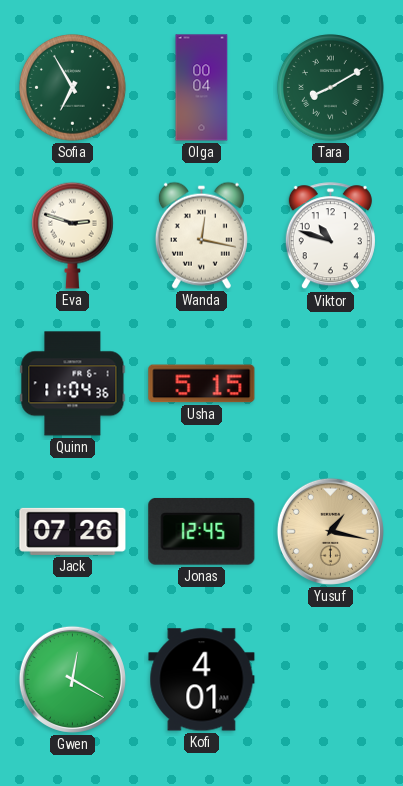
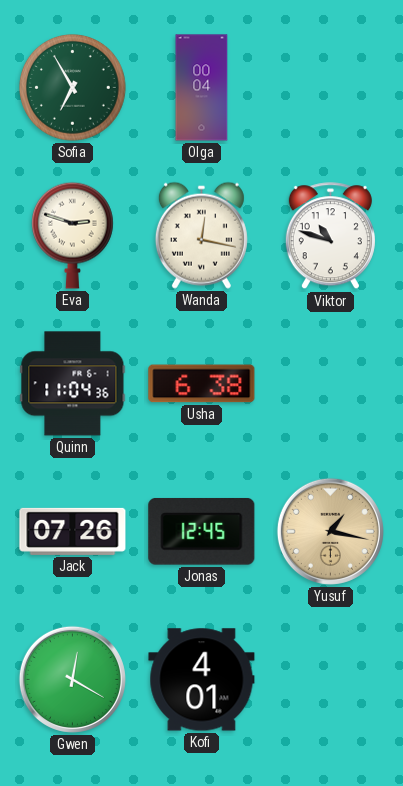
Tara: 8:10 -> none
Usha: 5:15 -> 6:38
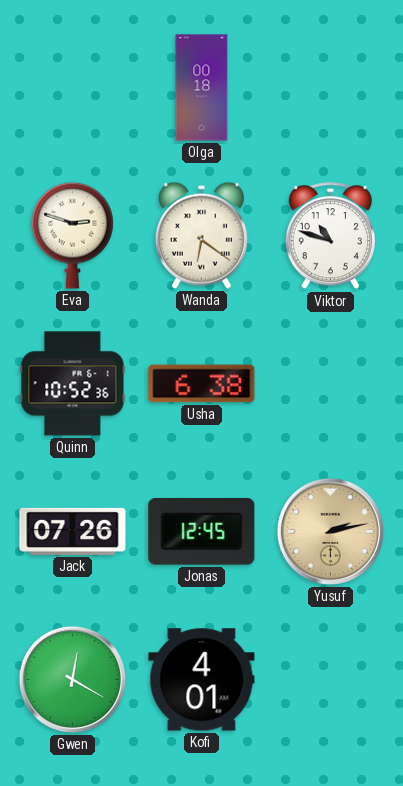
Sofia: 6:55 -> none
Olga: 00:04 -> 00:18
Wanda: 12:17 -> 6:21
Quinn: 11:04 -> 10:52
Yusuf: 1:17 -> 2:13
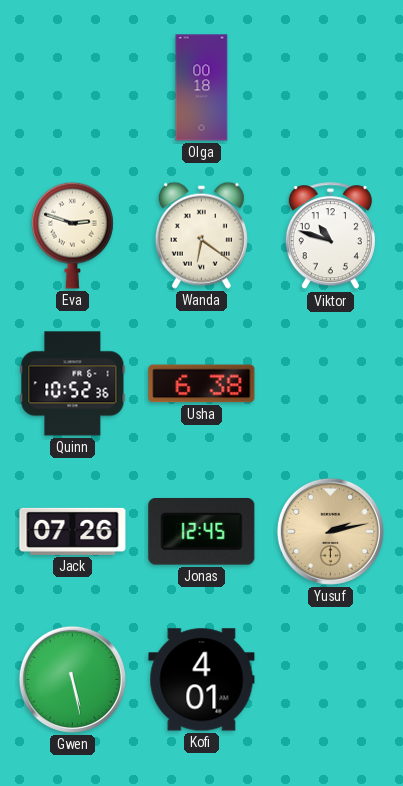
Gwen: 12:20 -> 5:28
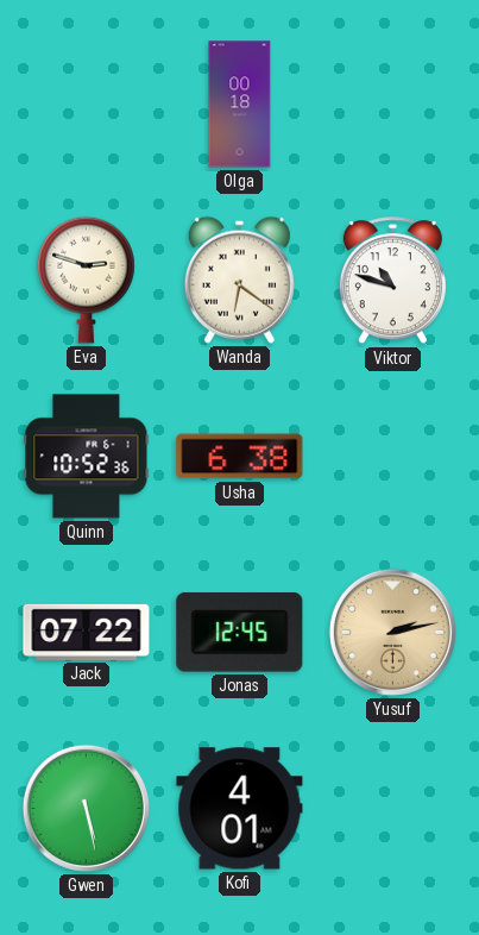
Jack: 07:26 -> 07:22
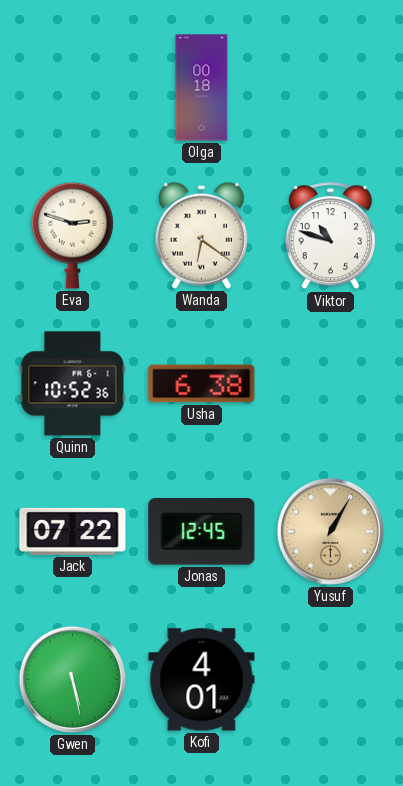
Yusuf: 2:13 -> 1:05
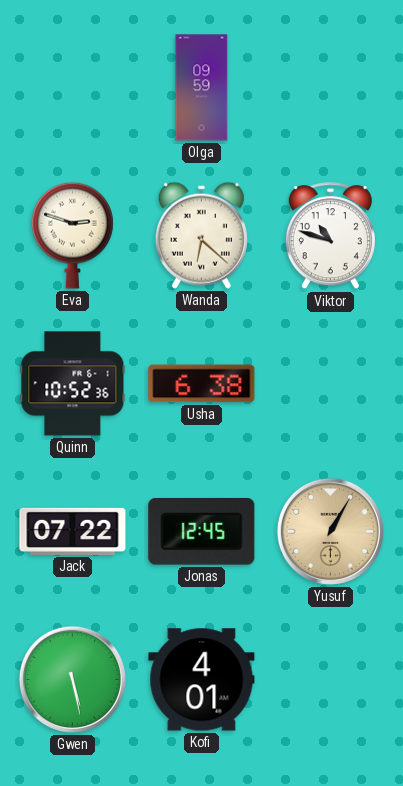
Olga: 00:18 -> 09:59
Wanda: 6:21 -> 6:22
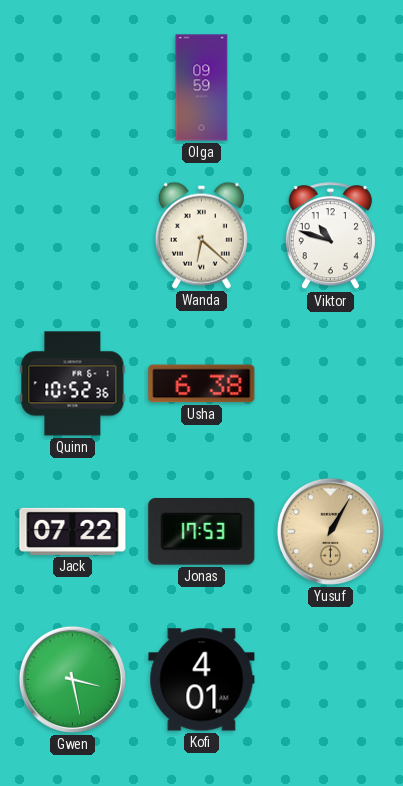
Eva: 2:48 -> none
Jonas: 12:45 -> 17:53
Gwen: 5:28 -> 3:28
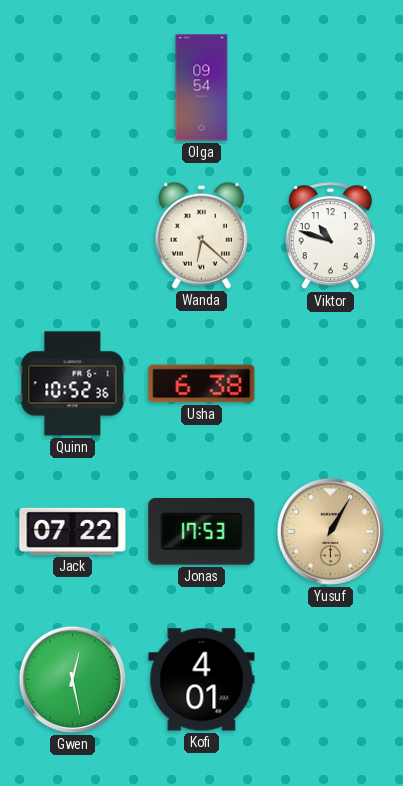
Olga: 09:59 -> 09:54
Gwen: 3:28 -> 12:28
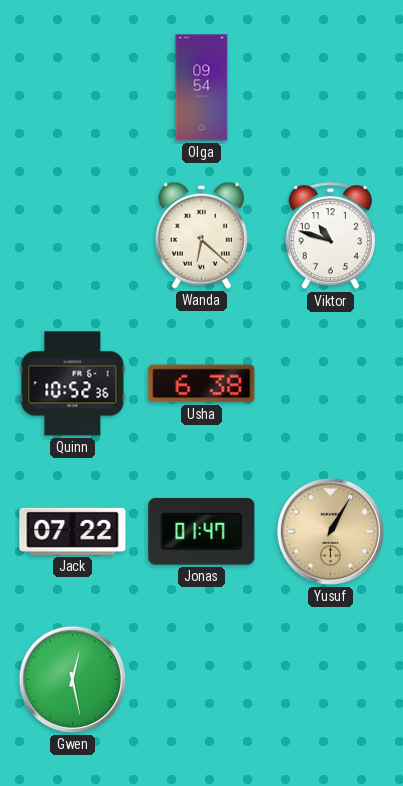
Jonas: 17:53 -> 01:47
Kofi: 4:01 -> none
